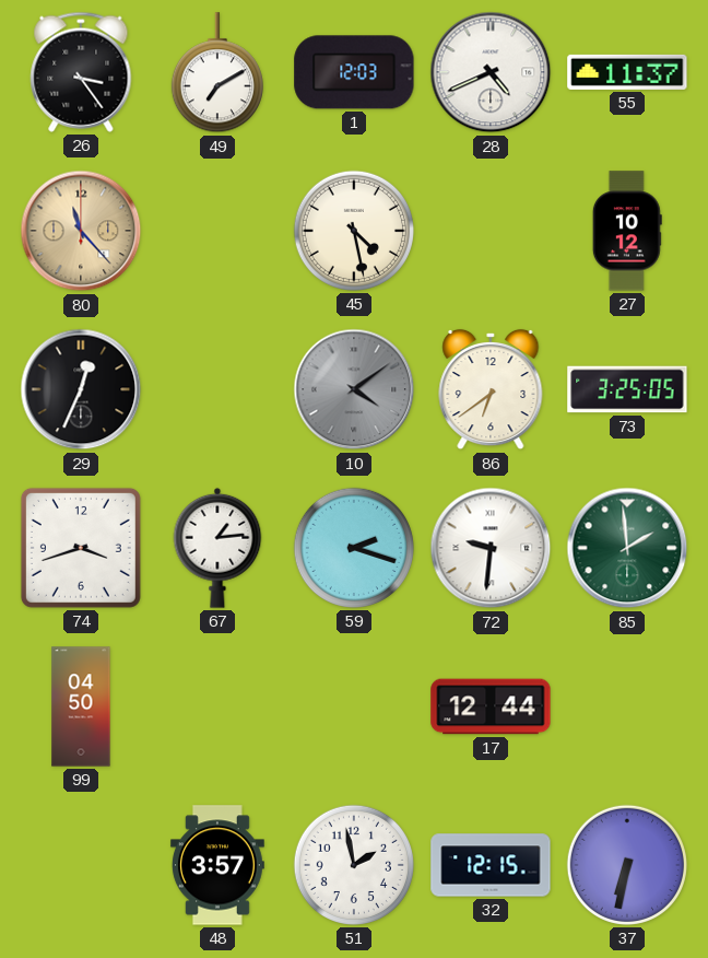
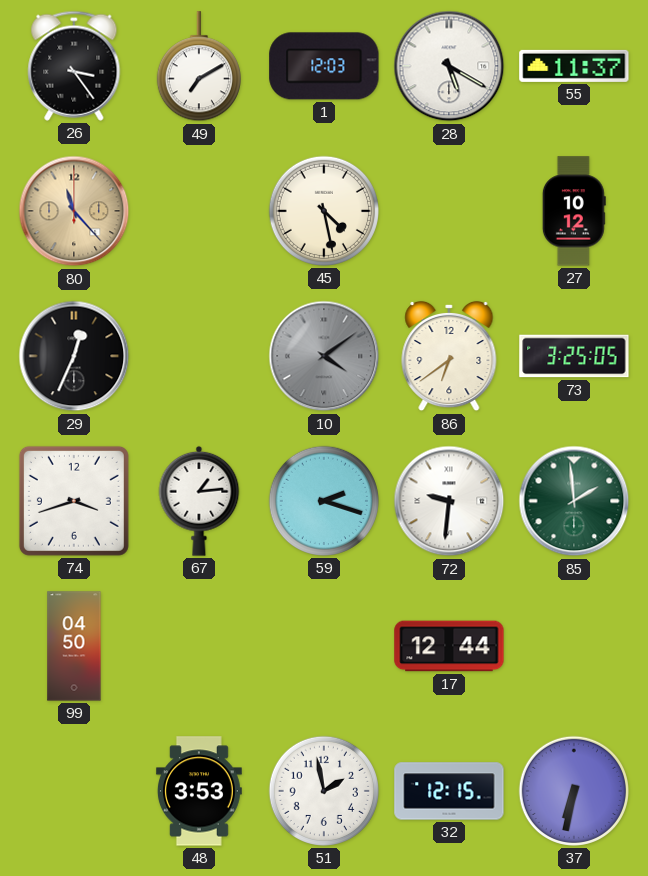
28: 4:41 -> 5:20
48: 3:57 -> 3:53
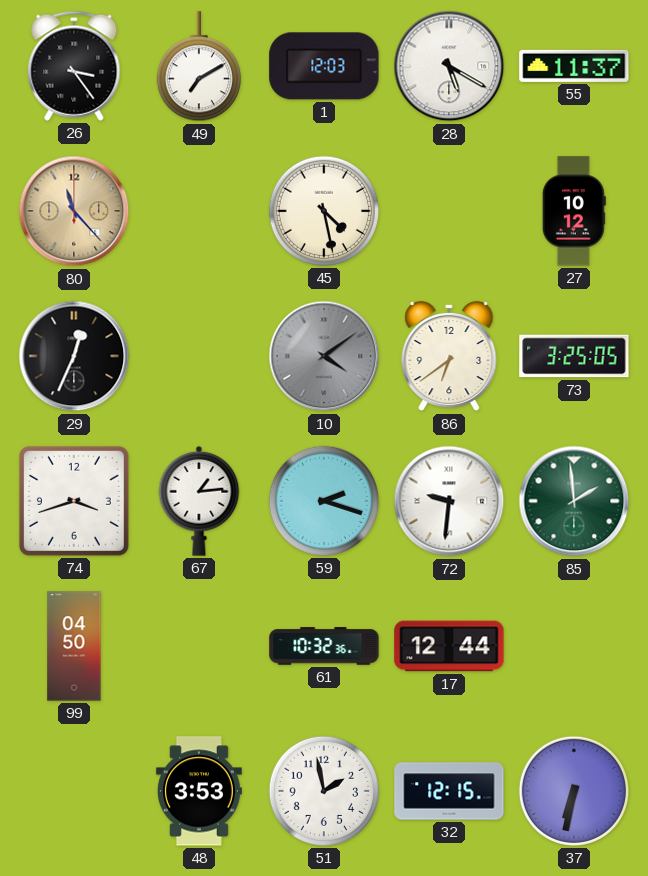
61: none -> 10:32
